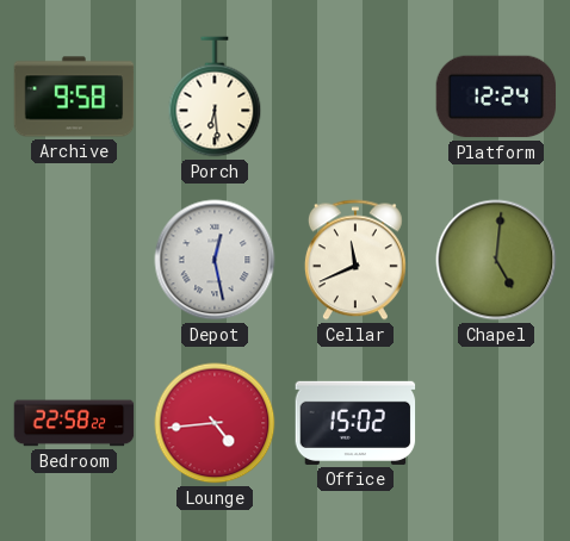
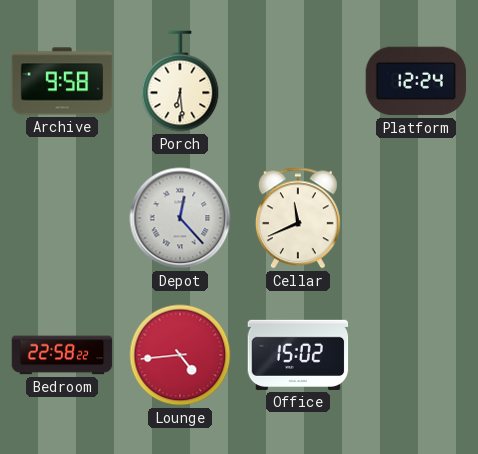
Depot: 12:28 -> 12:23
Chapel: 5:01 -> none
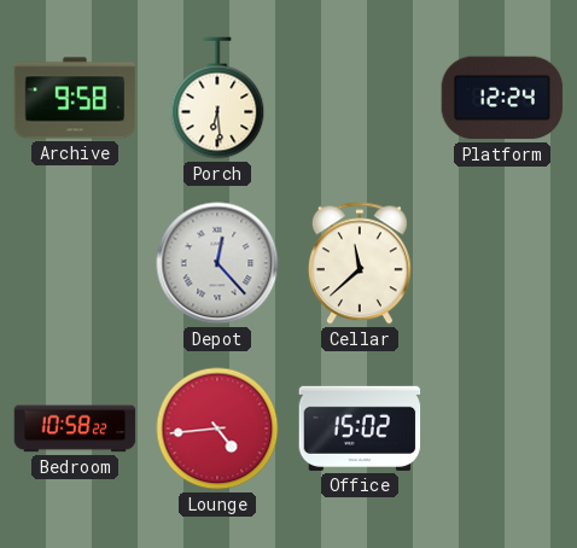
Cellar: 11:41 -> 11:38
Bedroom: 22:58 -> 10:58
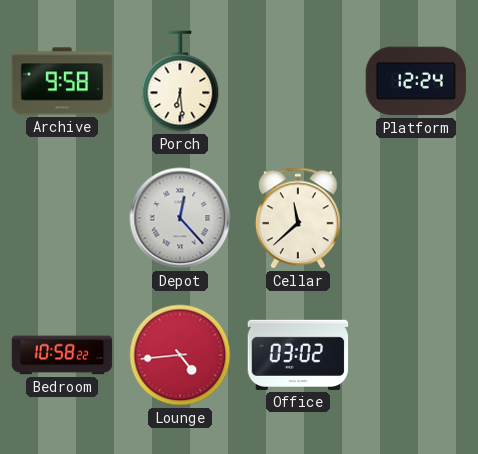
Office: 15:02 -> 03:02
